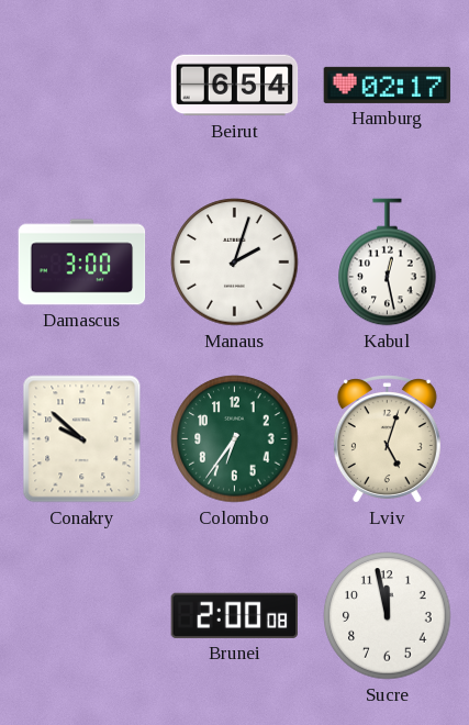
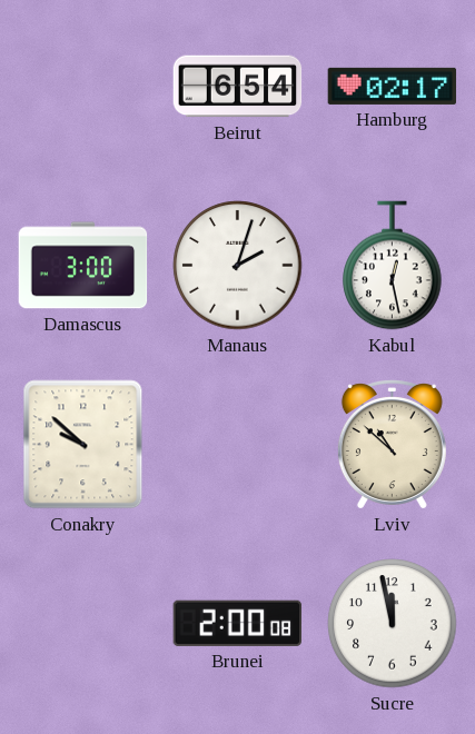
Colombo: 6:36 -> none
Lviv: 5:03 -> 10:52
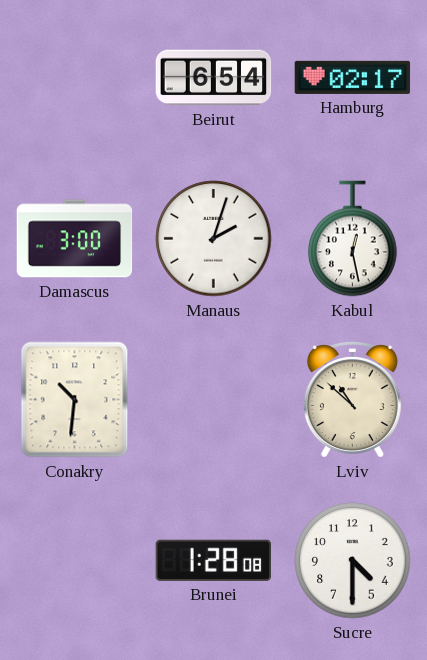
Conakry: 9:52 -> 10:31
Brunei: 2:00 -> 1:28
Sucre: 11:58 -> 4:30
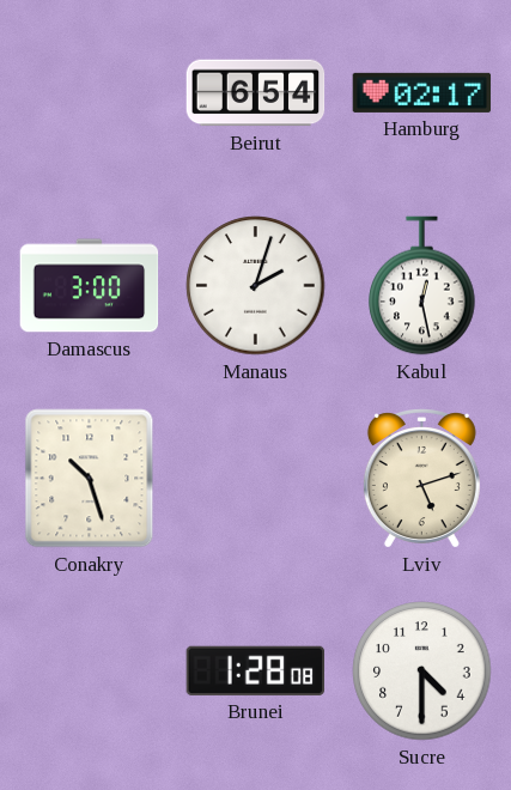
Conakry: 10:31 -> 10:27
Lviv: 10:52 -> 5:12
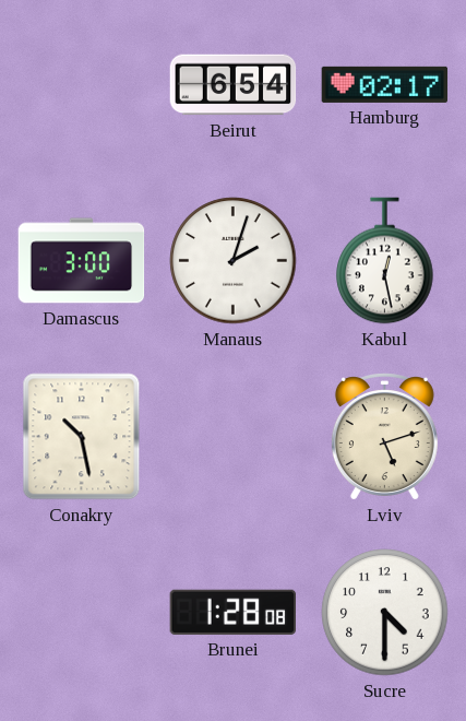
Conakry: 10:27 -> 10:28
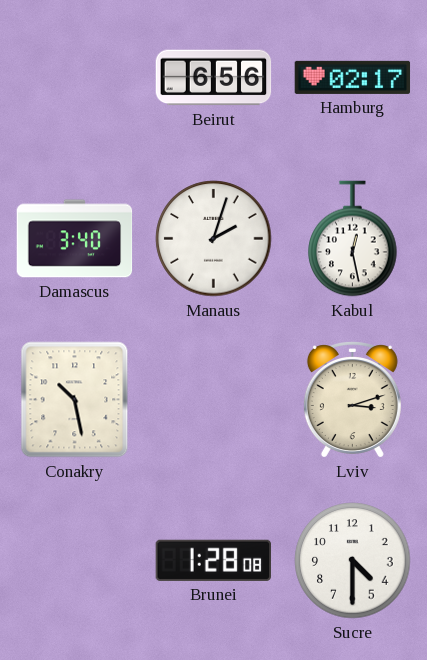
Beirut: 6:54 -> 6:56
Damascus: 3:00 -> 3:40
Lviv: 5:12 -> 3:12
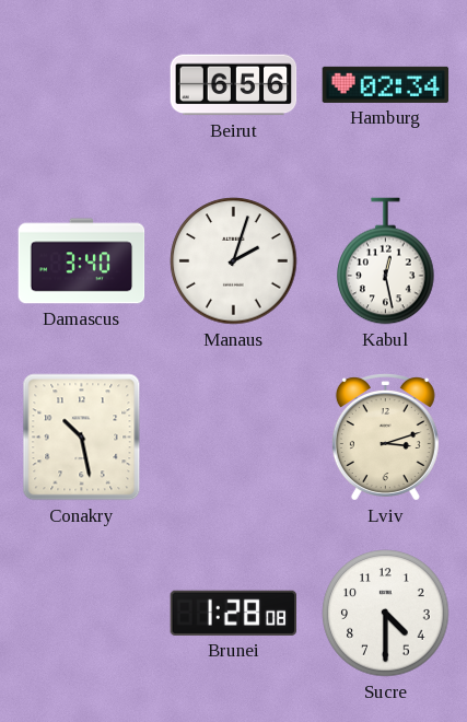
Hamburg: 02:17 -> 02:34
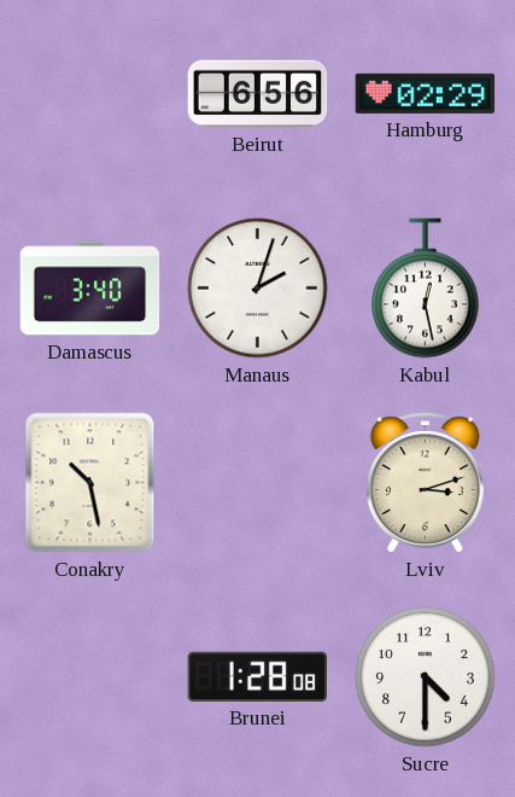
Hamburg: 02:34 -> 02:29
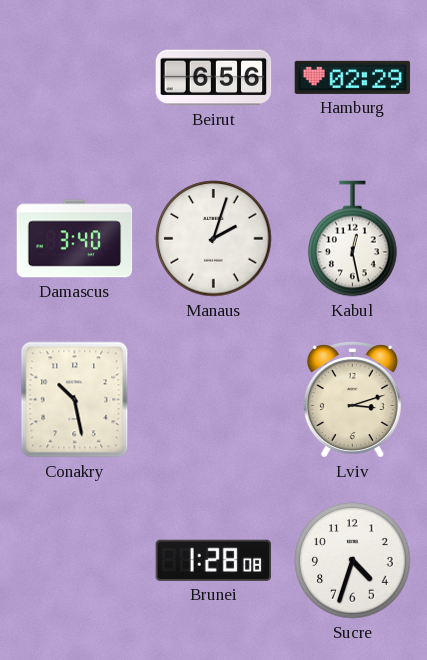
Sucre: 4:30 -> 4:33
